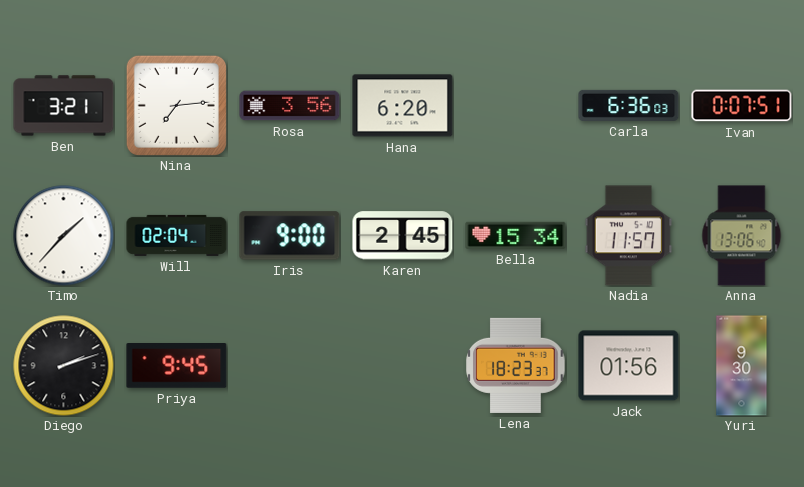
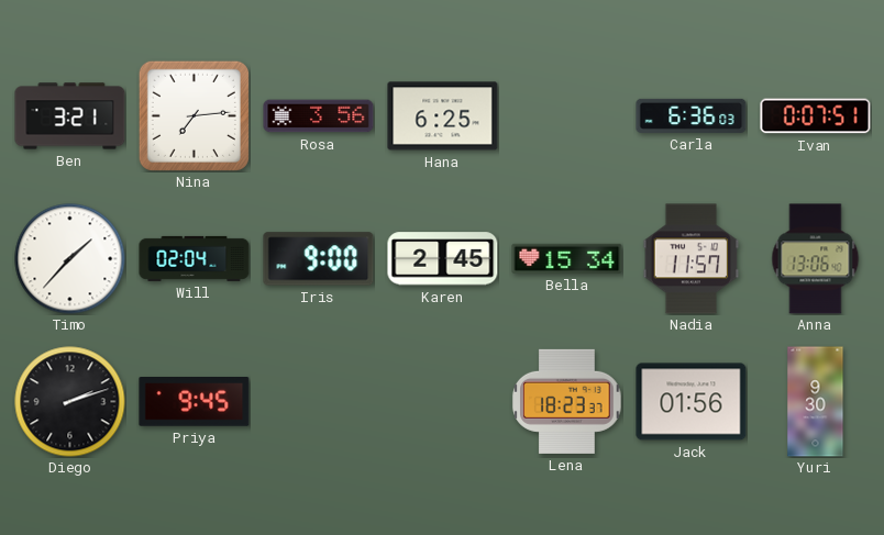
Hana: 6:20 -> 6:25
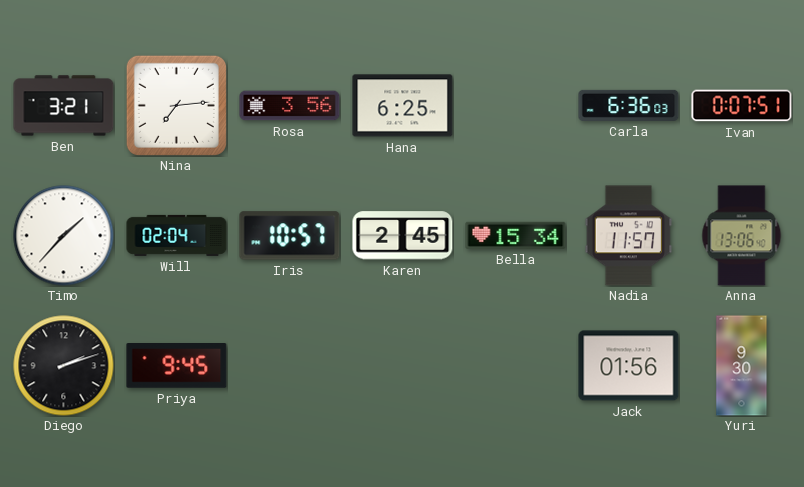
Iris: 9:00 -> 10:57
Lena: 18:23 -> none
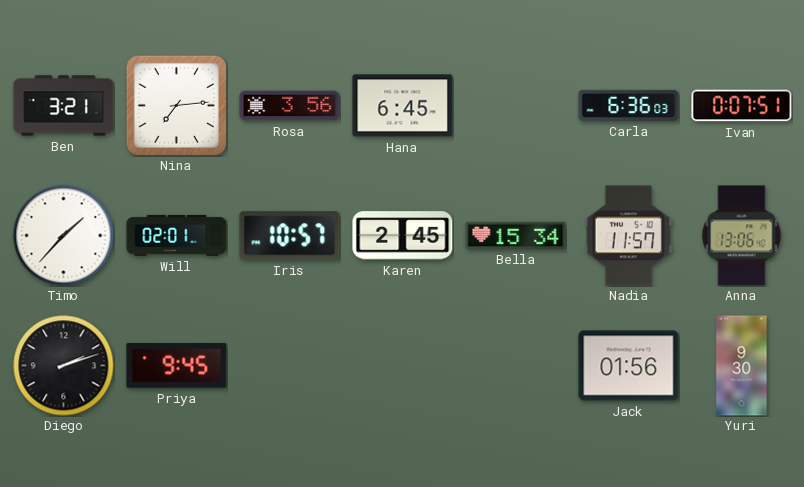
Hana: 6:25 -> 6:45
Will: 02:04 -> 02:01
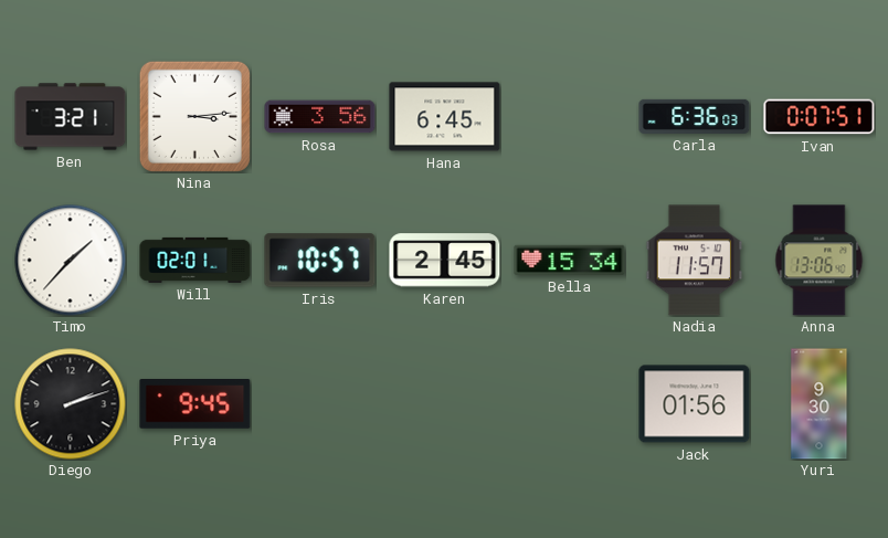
Nina: 7:14 -> 3:14
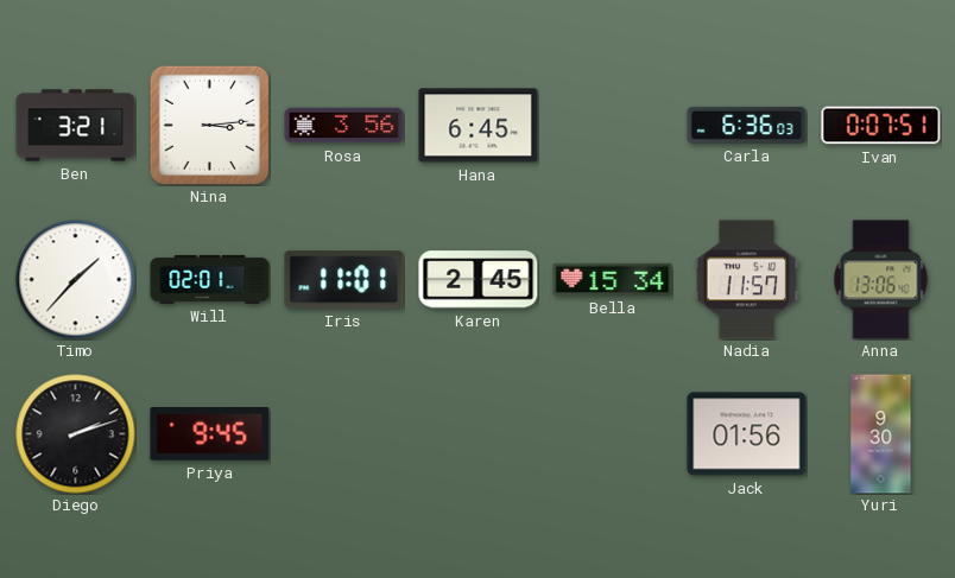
Iris: 10:57 -> 11:01
